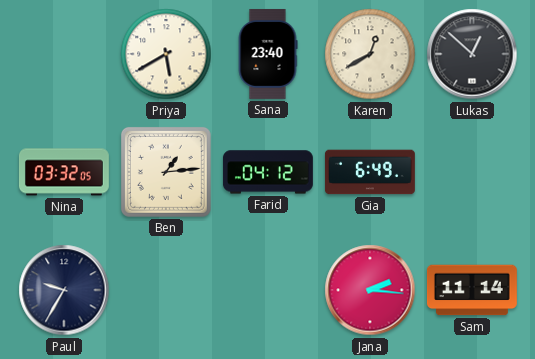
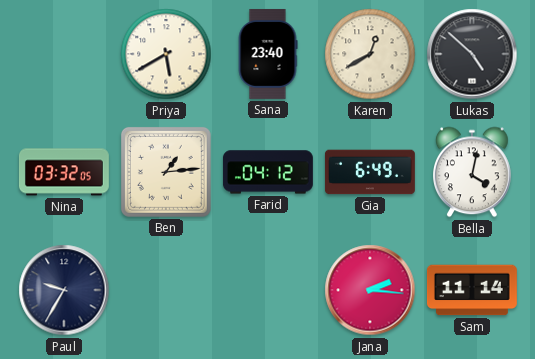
Lukas: 12:52 -> 4:52
Bella: none -> 4:02
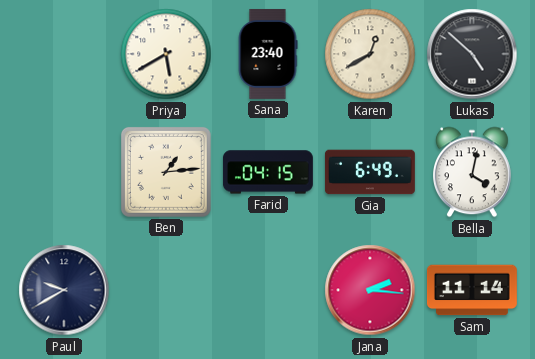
Nina: 03:32 -> none
Farid: 04:12 -> 04:15
Paul: 9:35 -> 9:40
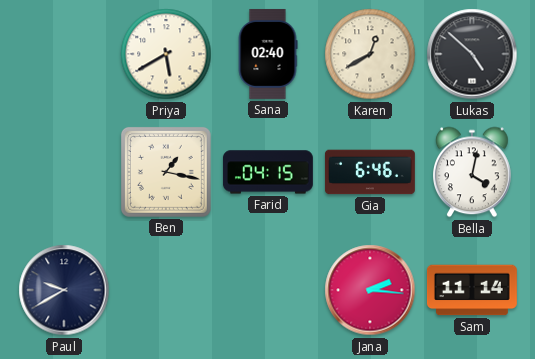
Sana: 23:40 -> 02:40
Ben: 1:14 -> 1:17
Gia: 6:49 -> 6:46
